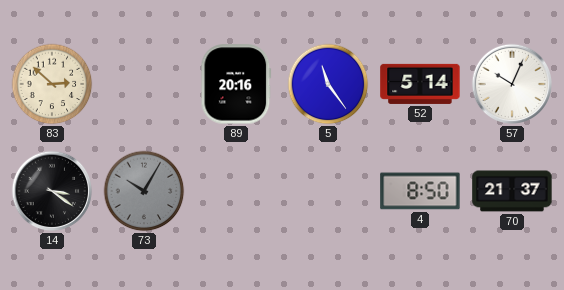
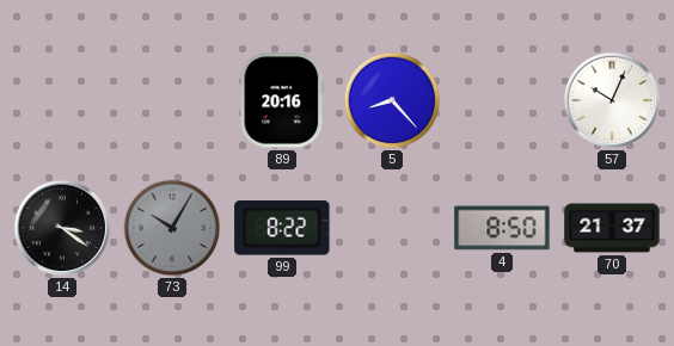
83: 2:52 -> none
5: 11:24 -> 8:23
52: 5:14 -> none
99: none -> 8:22
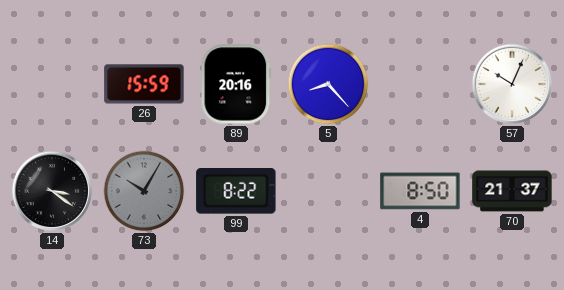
26: none -> 15:59
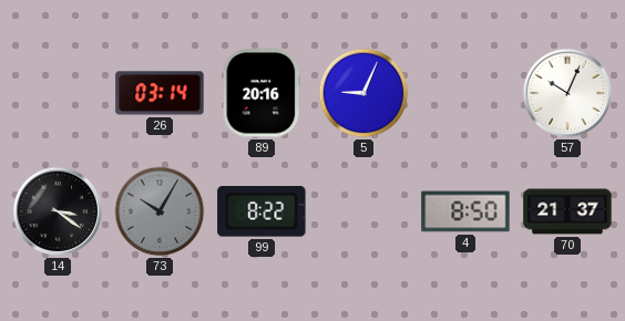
26: 15:59 -> 03:14
5: 8:23 -> 9:04
